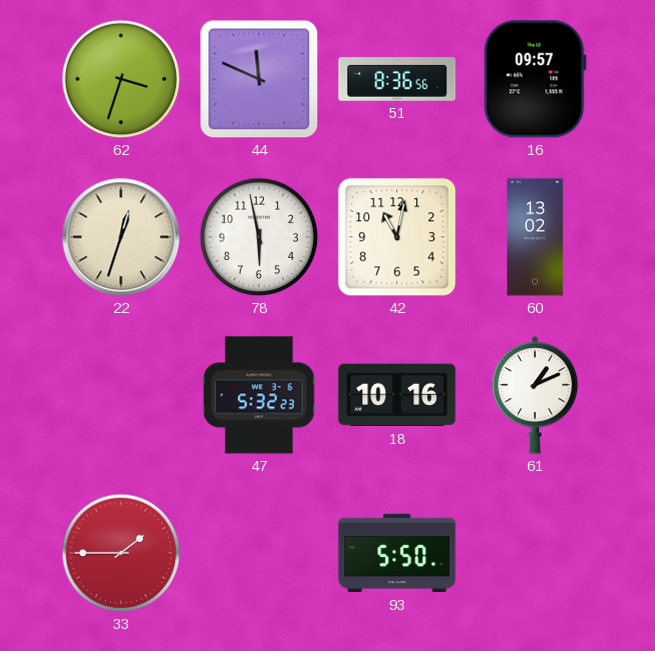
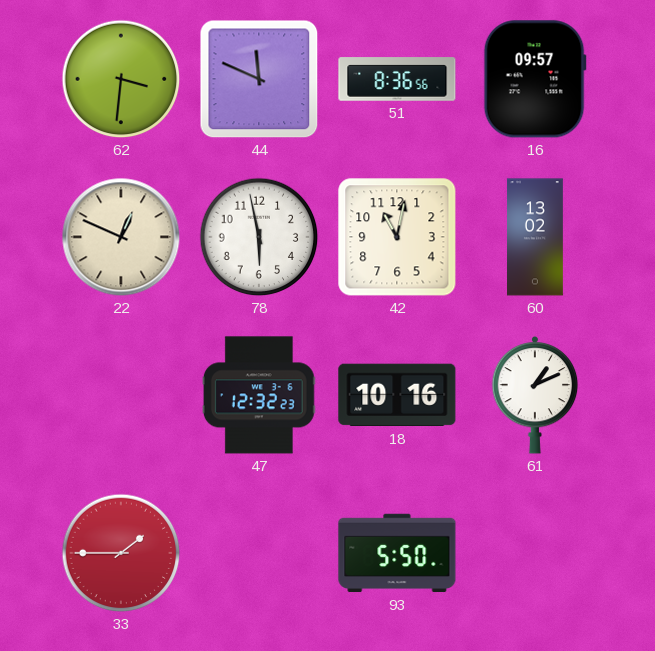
62: 3:33 -> 3:31
22: 12:33 -> 12:49
47: 5:32 -> 12:32
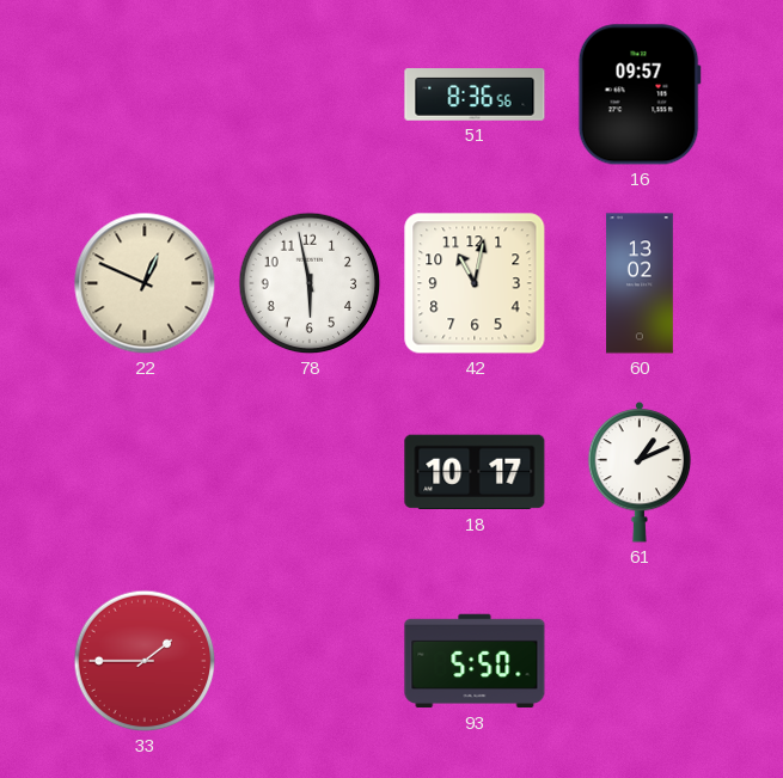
62: 3:31 -> none
44: 11:49 -> none
47: 12:32 -> none
18: 10:16 -> 10:17
